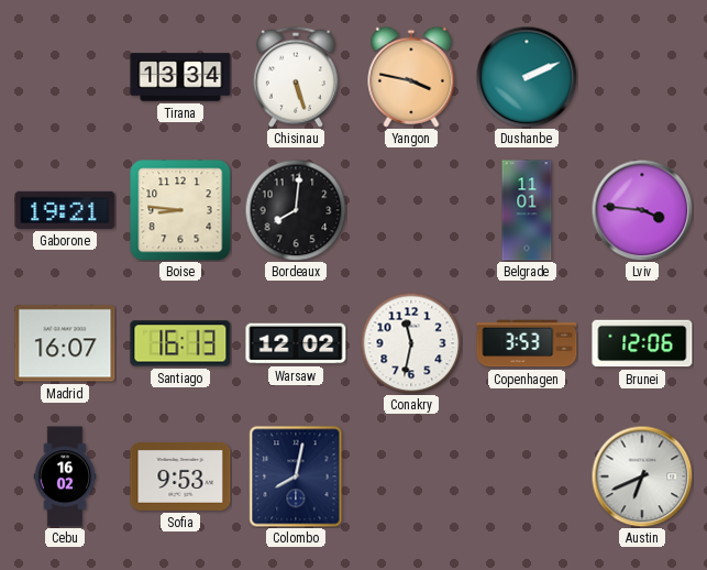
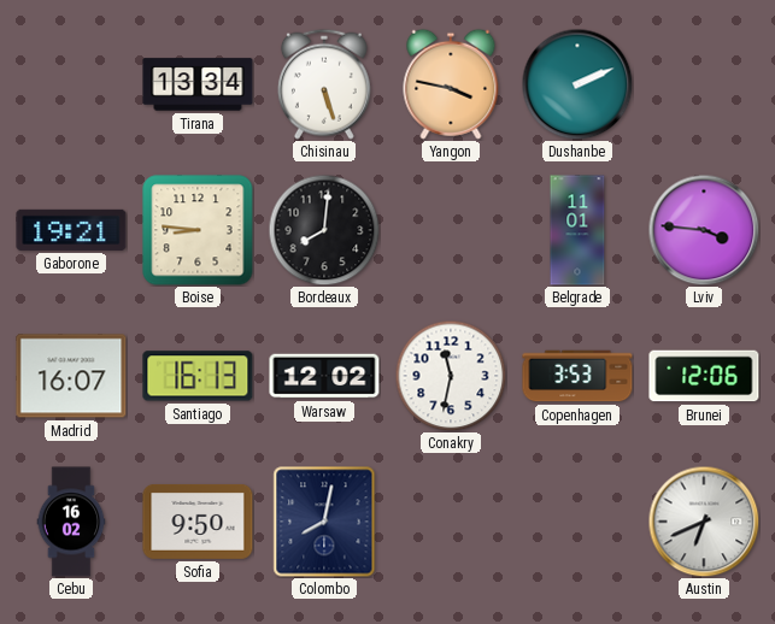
Sofia: 9:53 -> 9:50
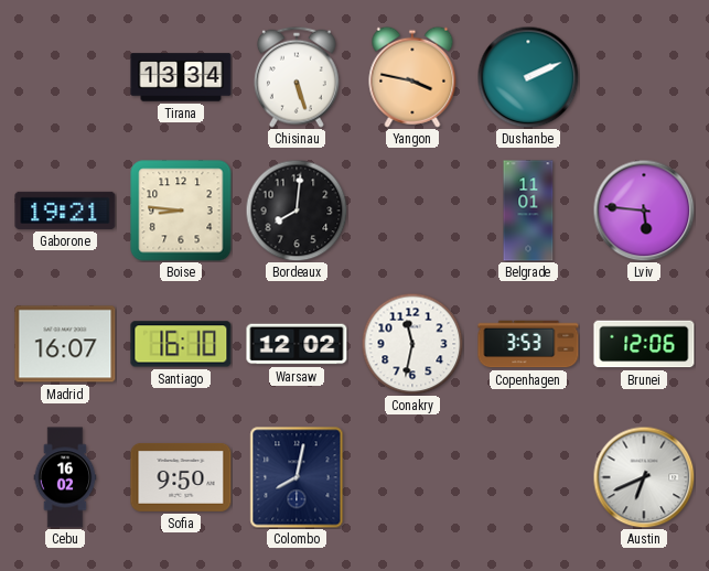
Lviv: 3:46 -> 5:46
Santiago: 16:13 -> 16:10
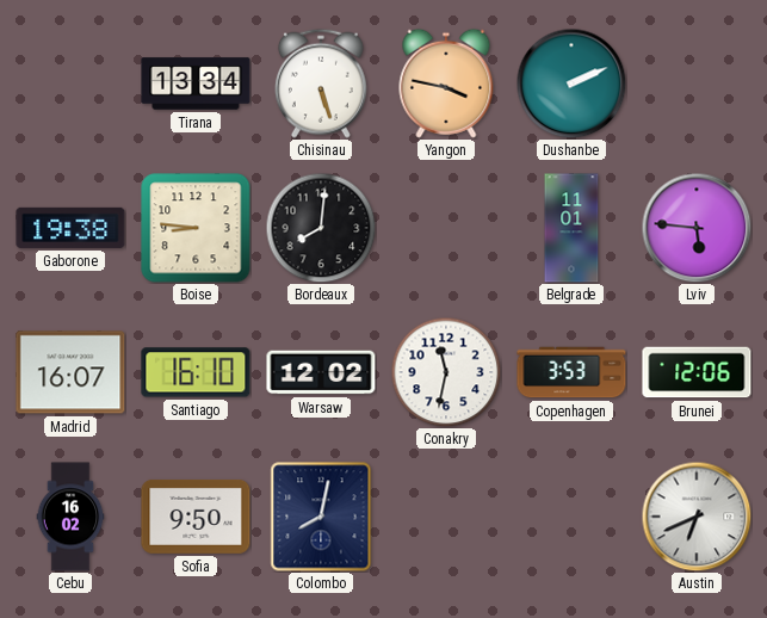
Gaborone: 19:21 -> 19:38
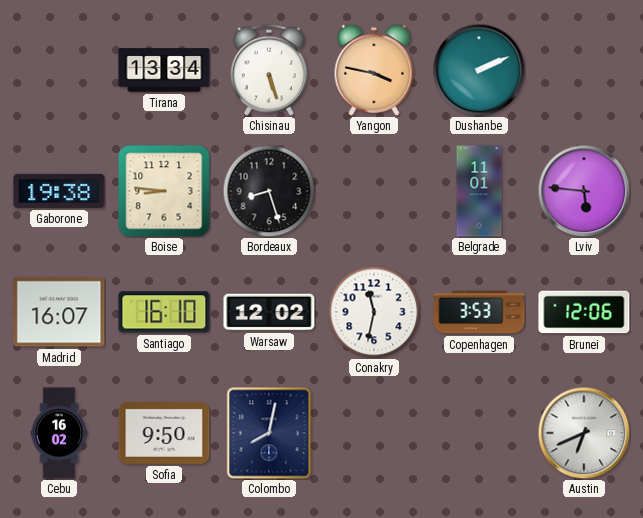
Bordeaux: 8:01 -> 8:27
